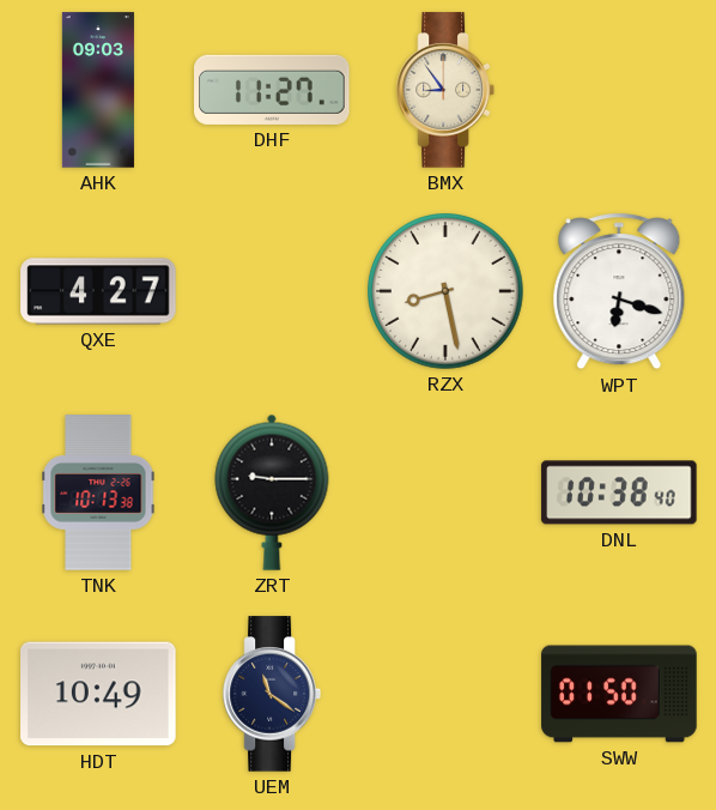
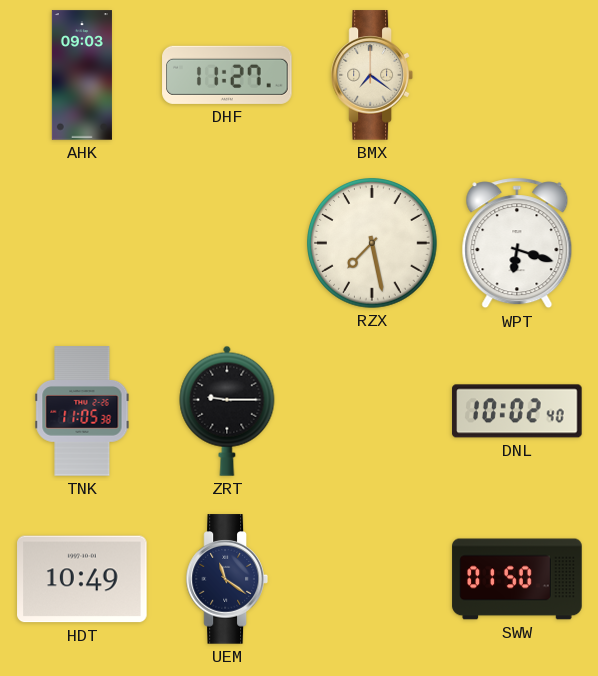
BMX: 8:54 -> 7:21
QXE: 4:27 -> none
RZX: 8:28 -> 7:28
TNK: 10:13 -> 11:05
DNL: 10:38 -> 10:02
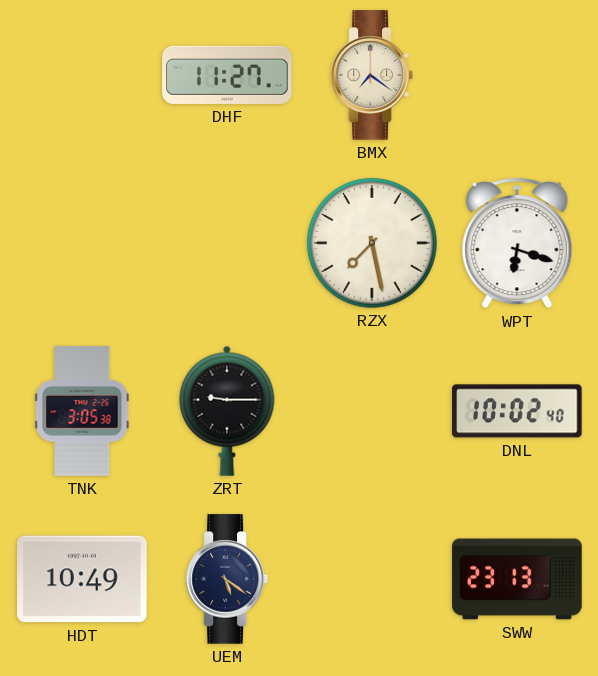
AHK: 09:03 -> none
TNK: 11:05 -> 3:05
UEM: 11:21 -> 5:21
SWW: 01:50 -> 23:13
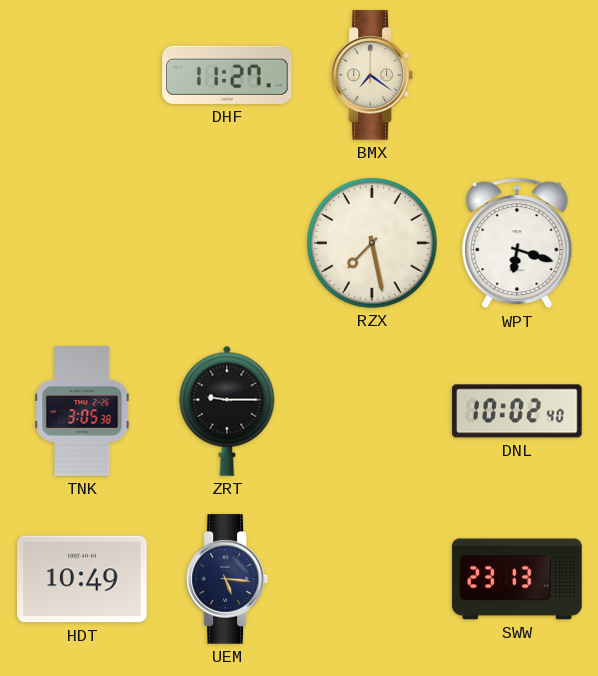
UEM: 5:21 -> 5:16
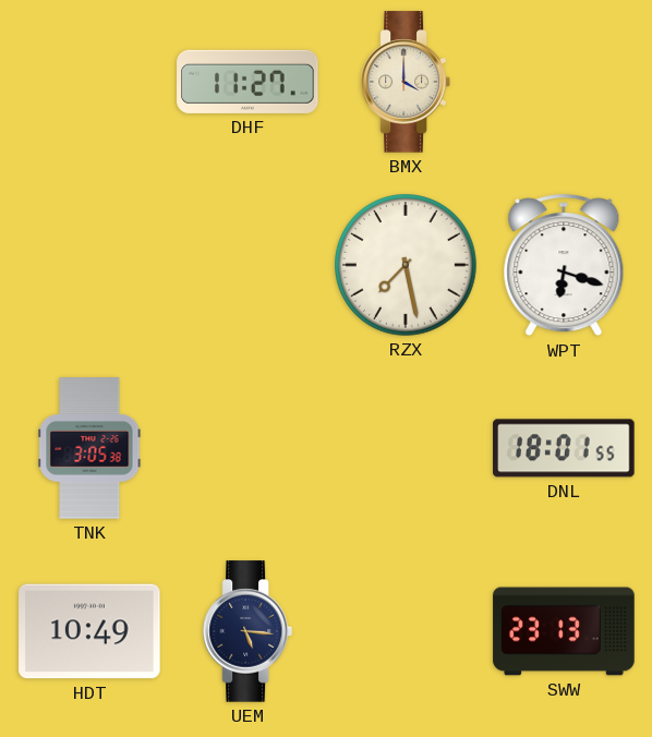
BMX: 7:21 -> 4:00
ZRT: 9:15 -> none
DNL: 10:02 -> 18:01
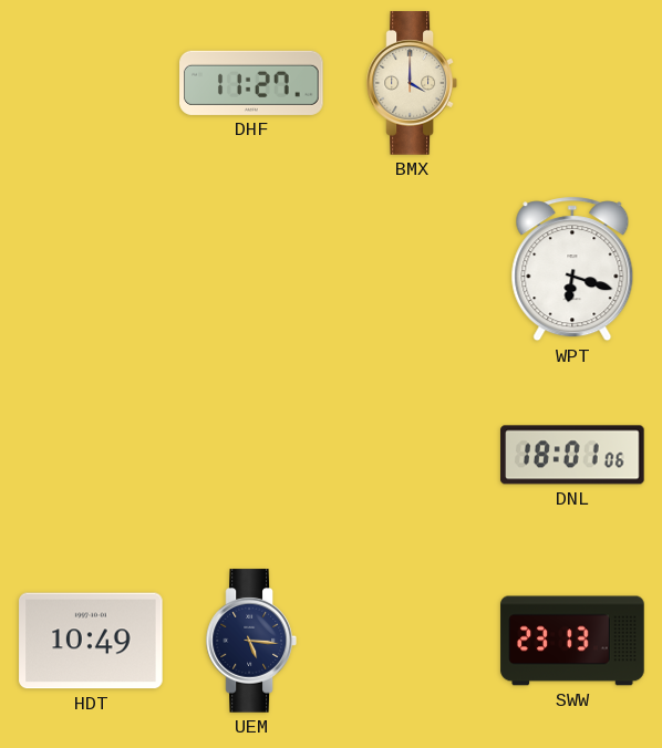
RZX: 7:28 -> none
TNK: 3:05 -> none
DNL: 18:01:55 -> 18:01:06
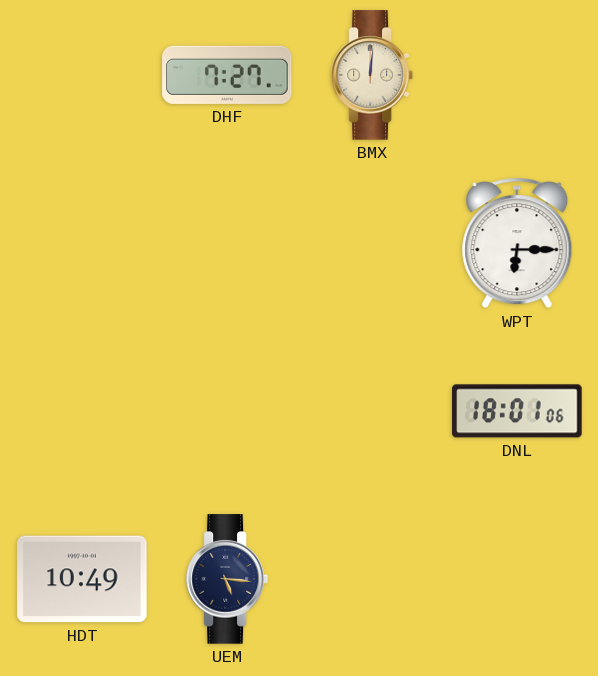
DHF: 11:27 -> 7:27
BMX: 4:00 -> 12:01
WPT: 6:18 -> 6:15
SWW: 23:13 -> none
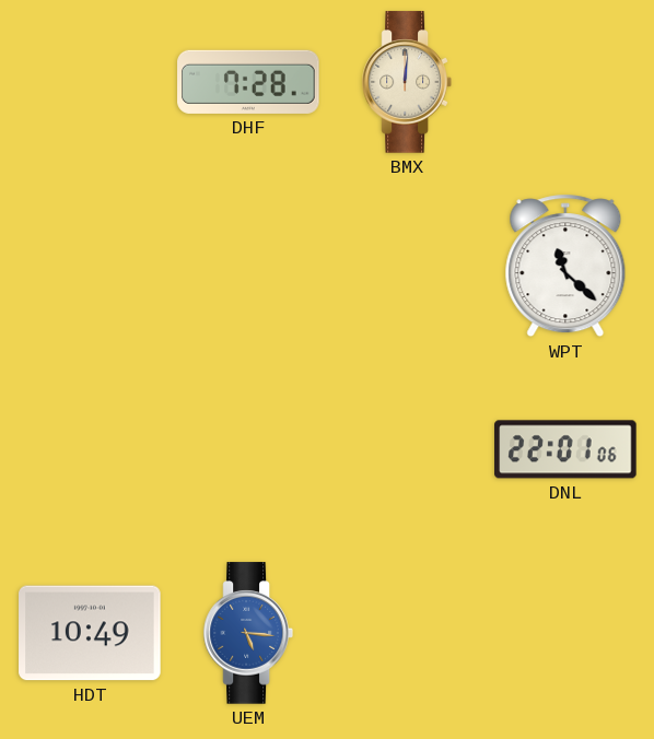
DHF: 7:27 -> 7:28
WPT: 6:15 -> 11:22
DNL: 18:01 -> 22:01
UEM dial: navy -> blue
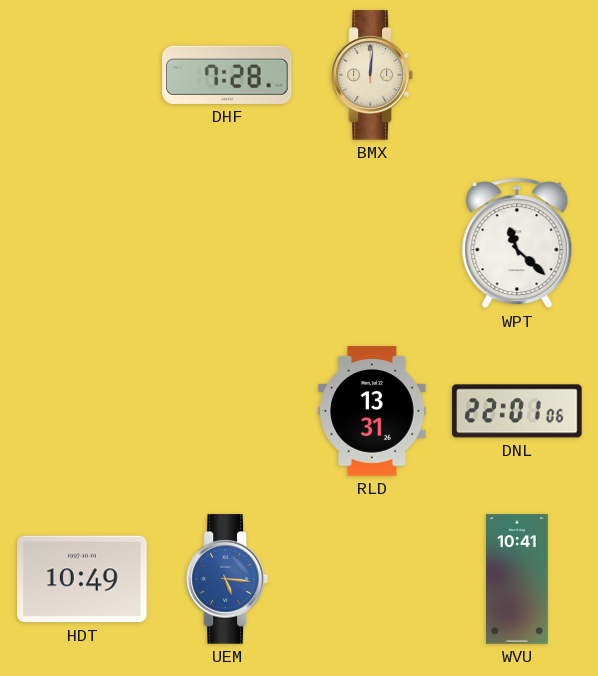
RLD: none -> 13:31
WVU: none -> 10:41
